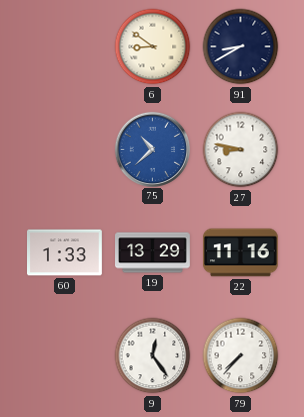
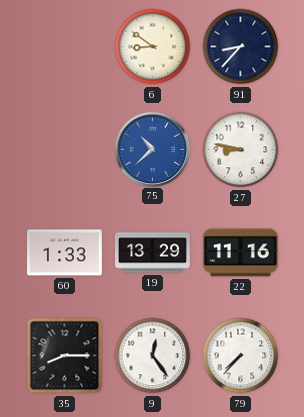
91: 8:40 -> 8:37
35: none -> 8:15
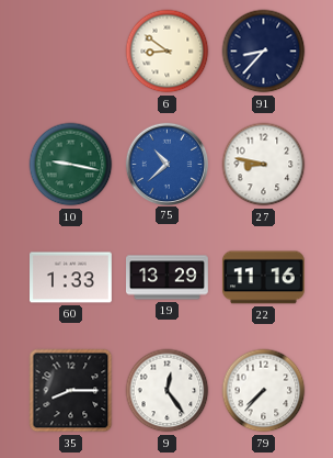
10: none -> 9:17
